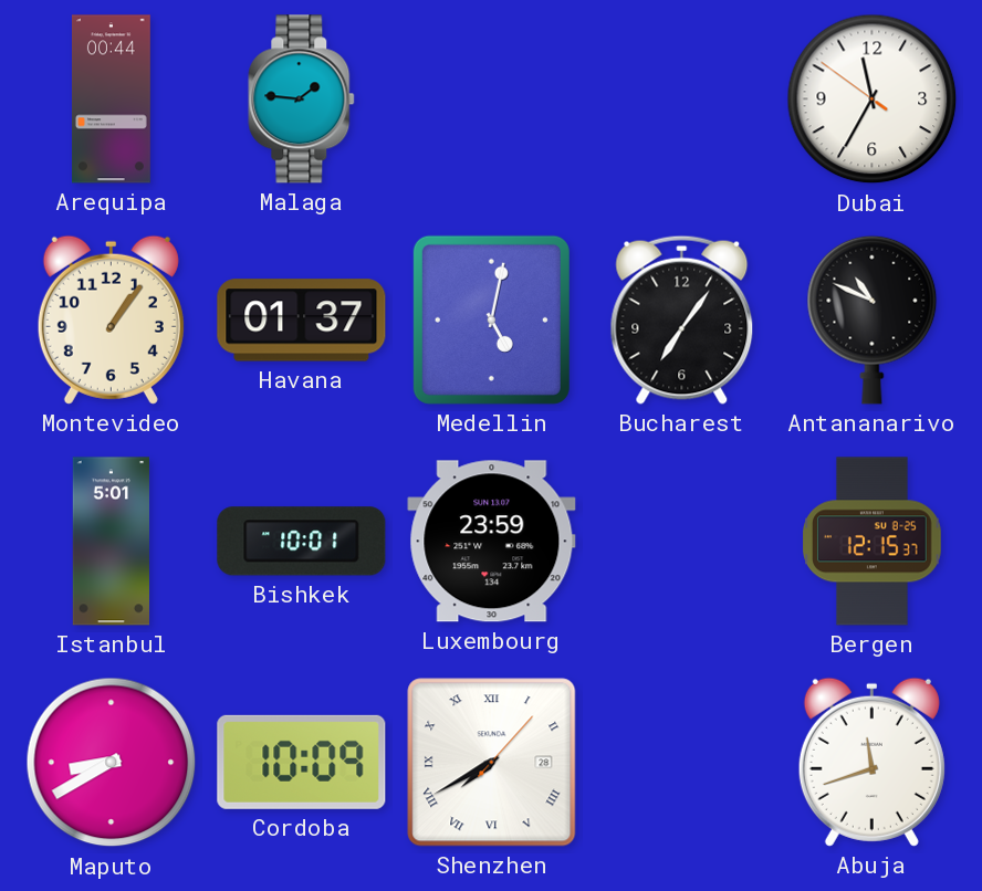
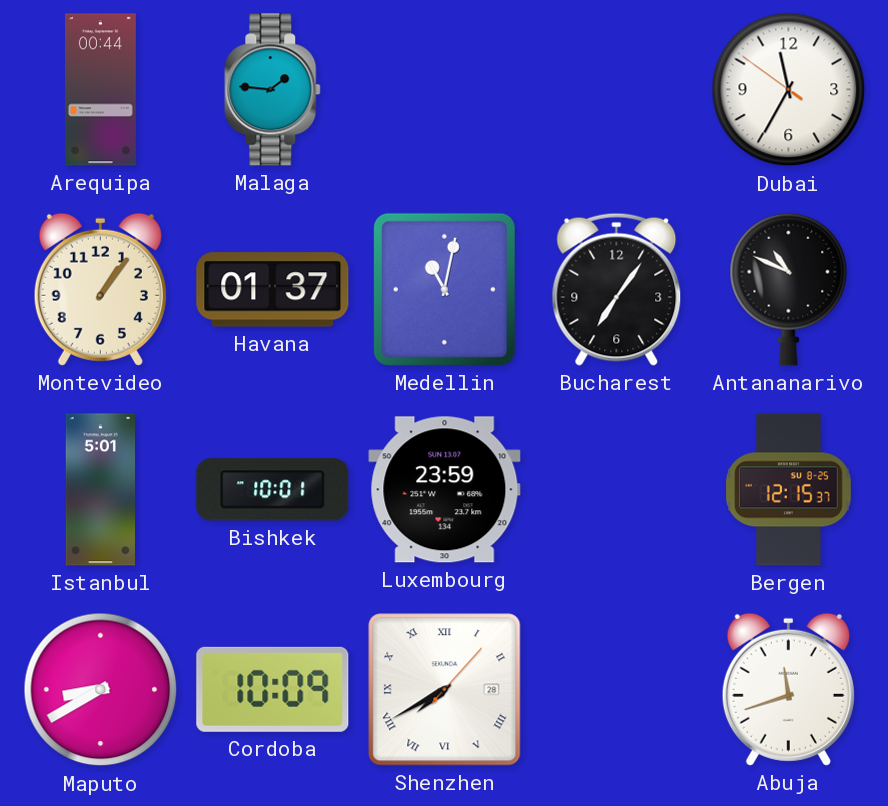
Medellin: 5:02 -> 11:02
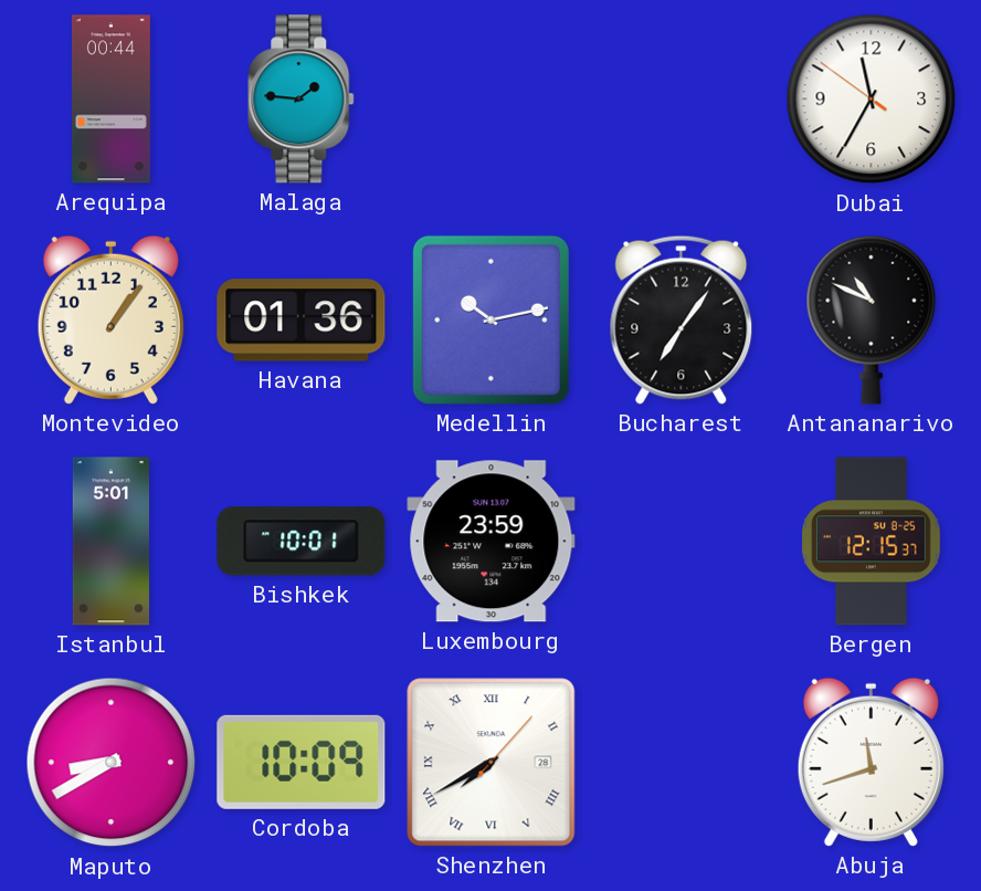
Havana: 01:37 -> 01:36
Medellin: 11:02 -> 10:13
